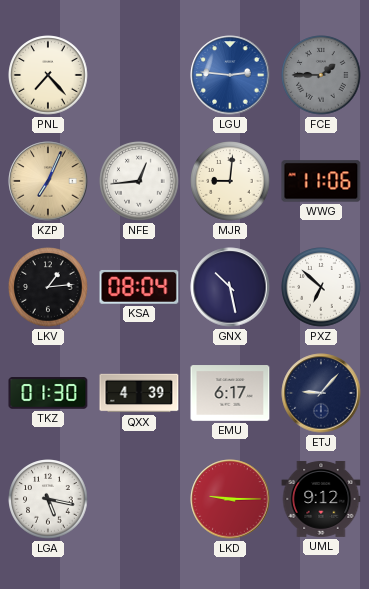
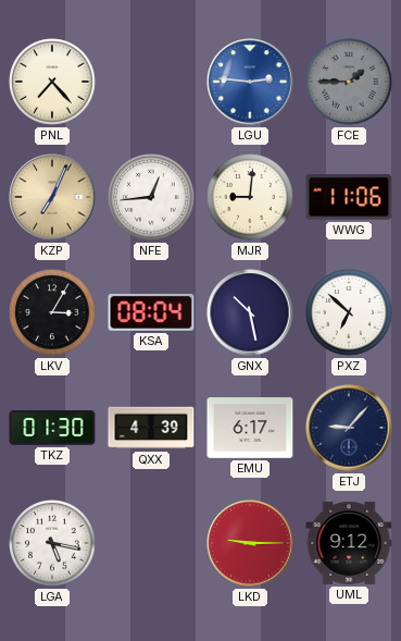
LKV: 1:14 -> 3:05
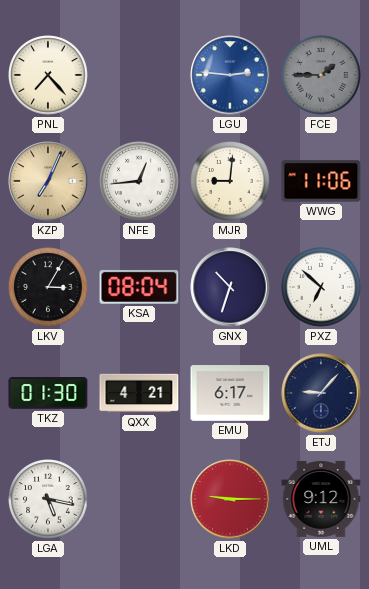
GNX: 10:28 -> 10:33
QXX: 4:39 -> 4:21
